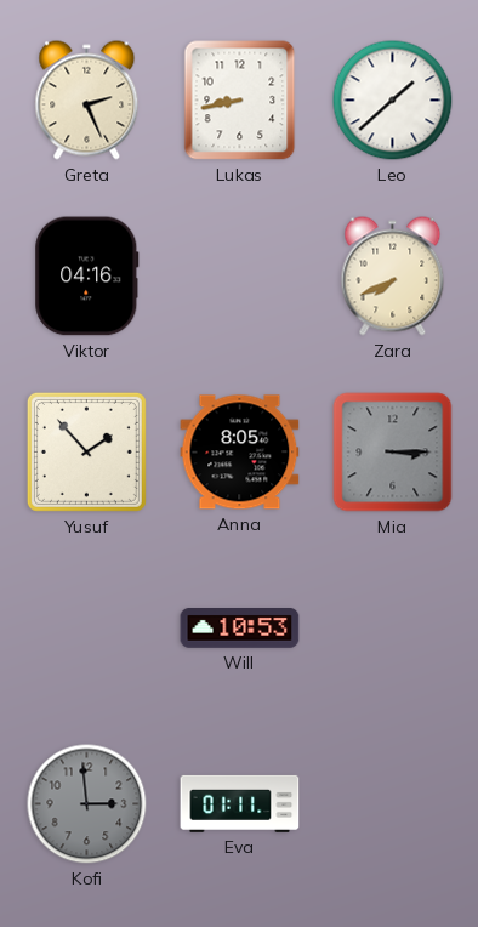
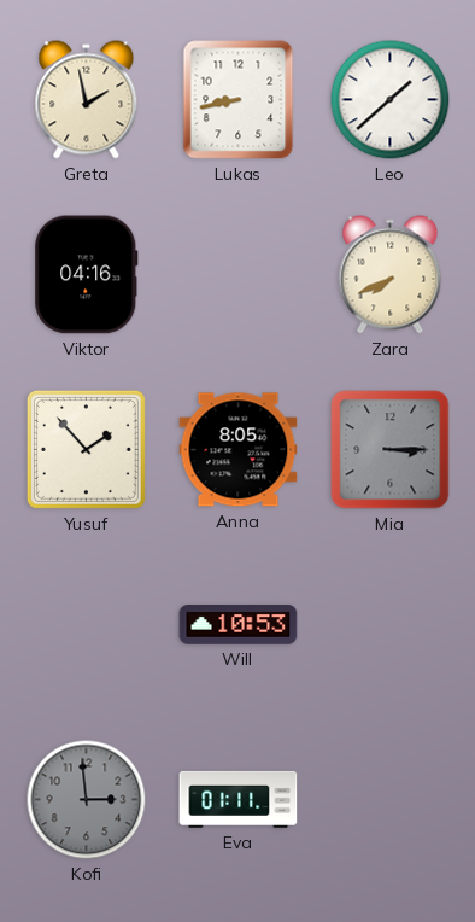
Greta: 2:26 -> 1:58
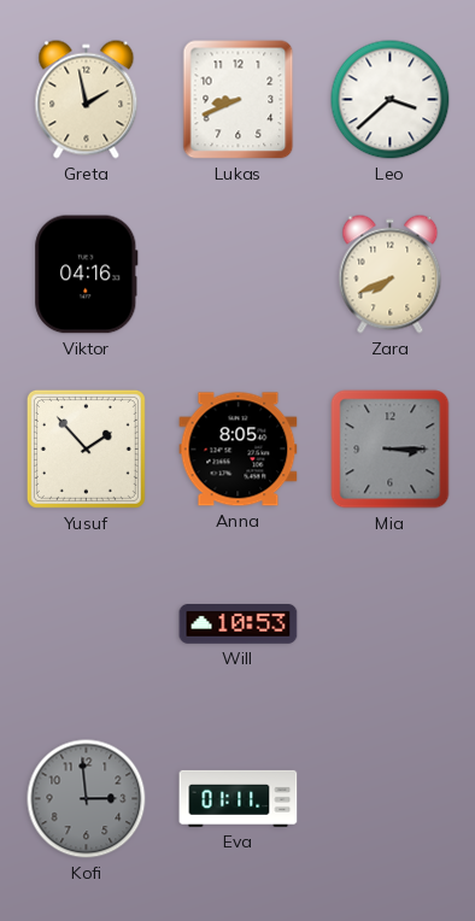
Lukas: 8:43 -> 8:41
Leo: 1:38 -> 3:38
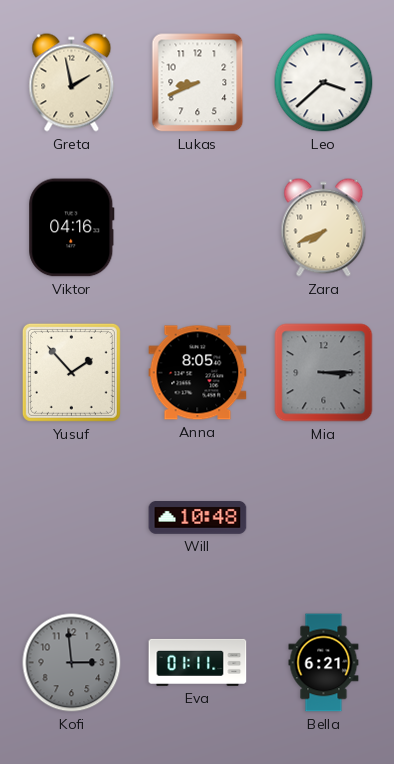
Will: 10:53 -> 10:48
Bella: none -> 6:21
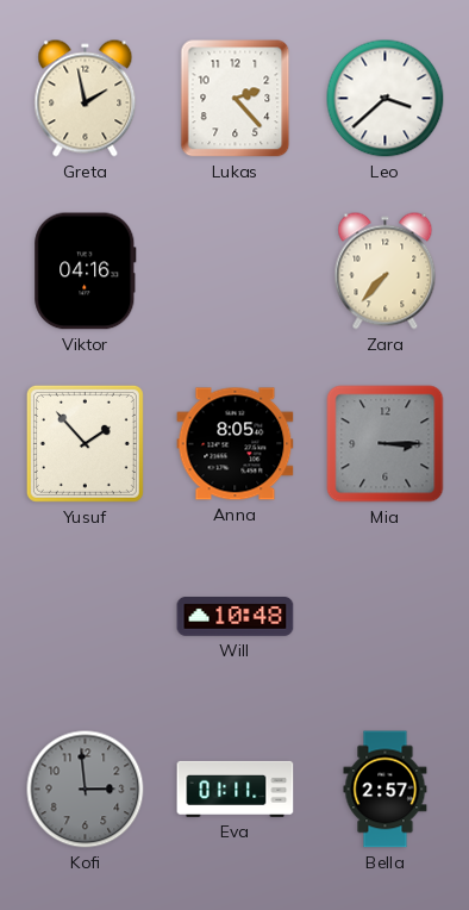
Lukas: 8:41 -> 2:23
Zara: 7:41 -> 7:37
Bella: 6:21 -> 2:57
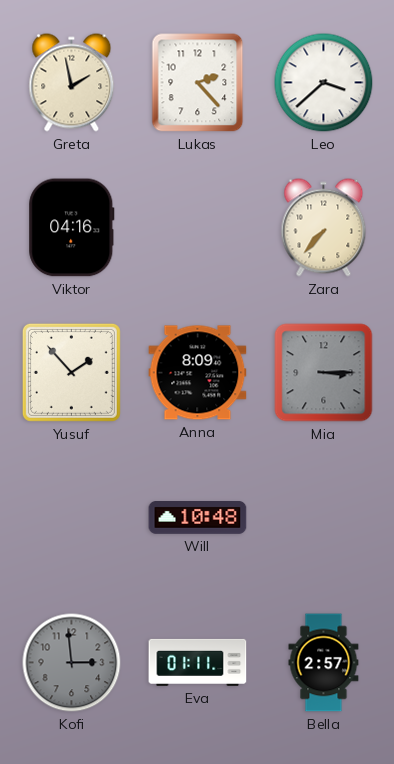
Anna: 8:05 -> 8:09
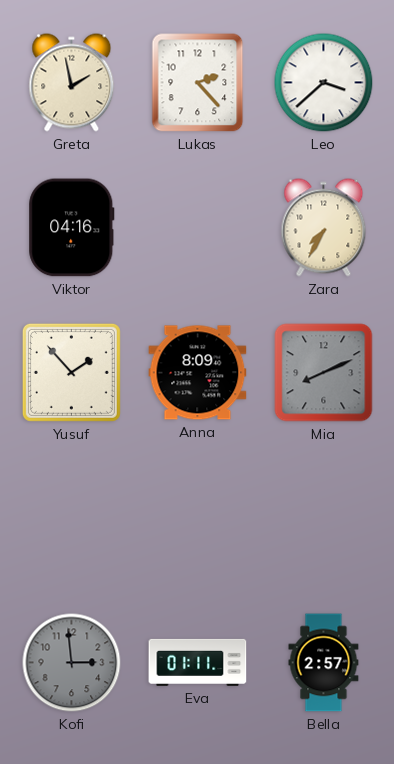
Zara: 7:37 -> 7:35
Mia: 3:15 -> 8:11
Will: 10:48 -> none
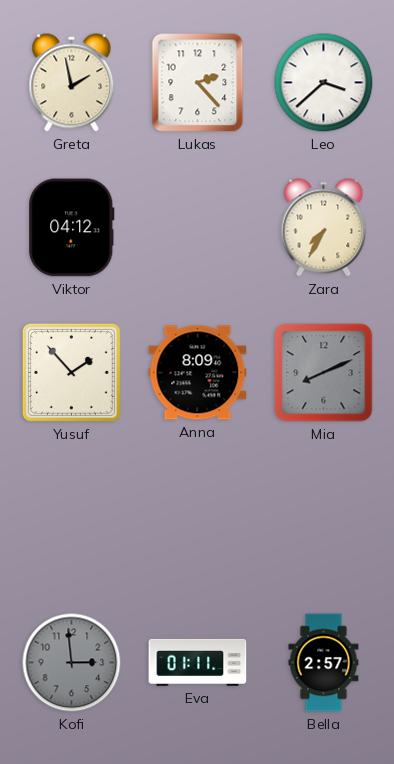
Viktor: 04:16 -> 04:12
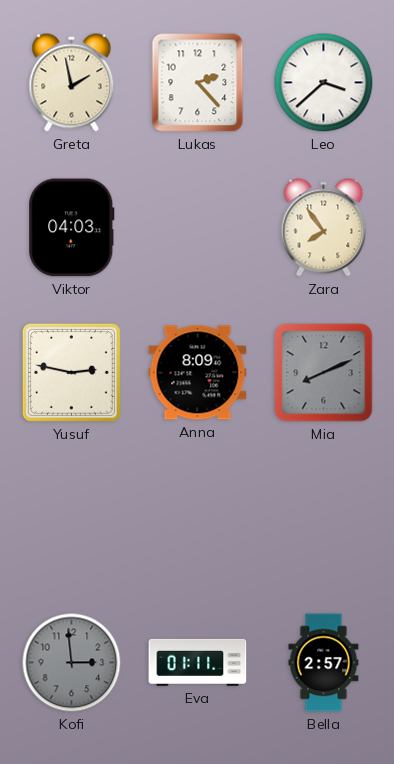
Viktor: 04:12 -> 04:03
Zara: 7:35 -> 7:54
Yusuf: 1:53 -> 2:47
